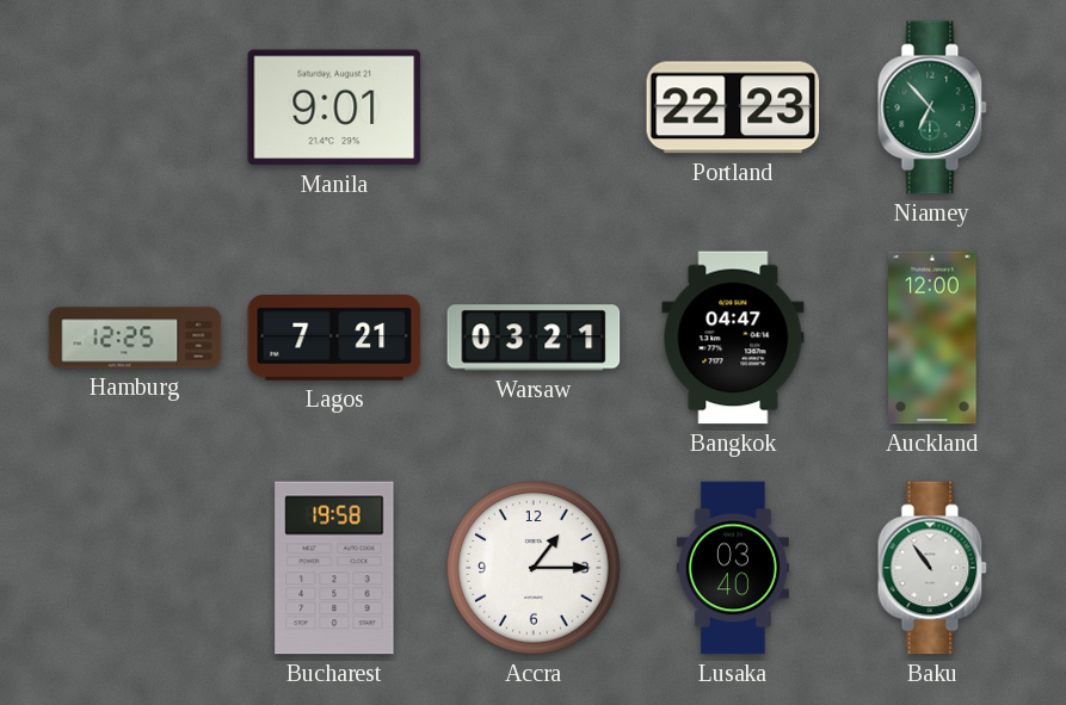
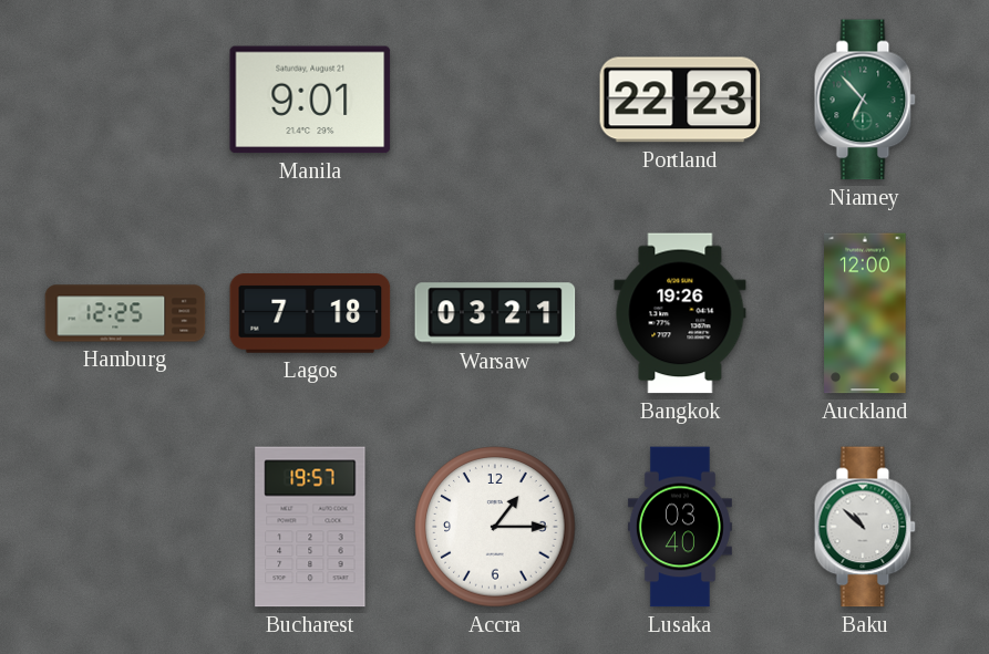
Lagos: 7:21 -> 7:18
Bangkok: 04:47 -> 19:26
Bucharest: 19:58 -> 19:57
Baku: 10:54 -> 10:52
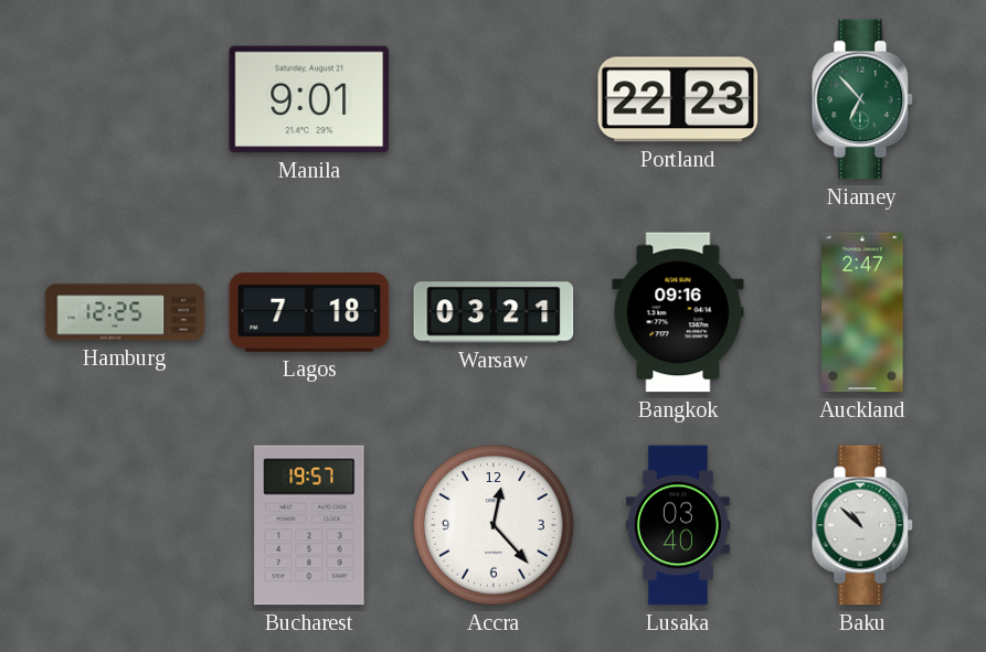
Bangkok: 19:26 -> 09:16
Auckland: 12:00 -> 2:47
Accra: 1:15 -> 12:23
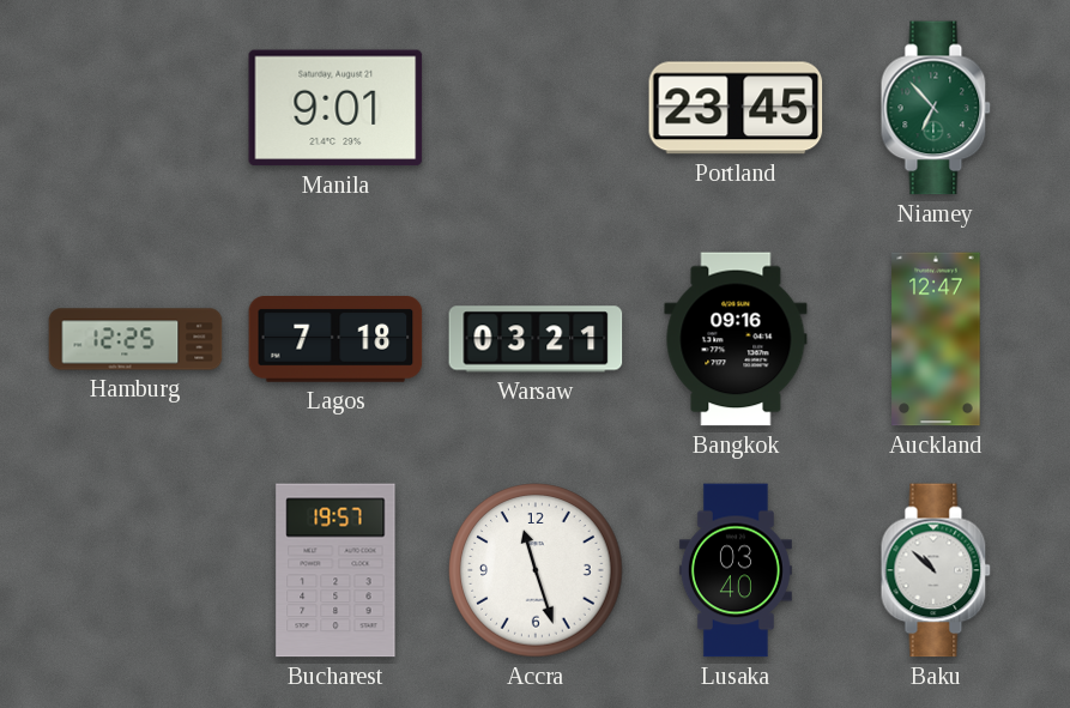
Portland: 22:23 -> 23:45
Auckland: 2:47 -> 12:47
Accra: 12:23 -> 11:27
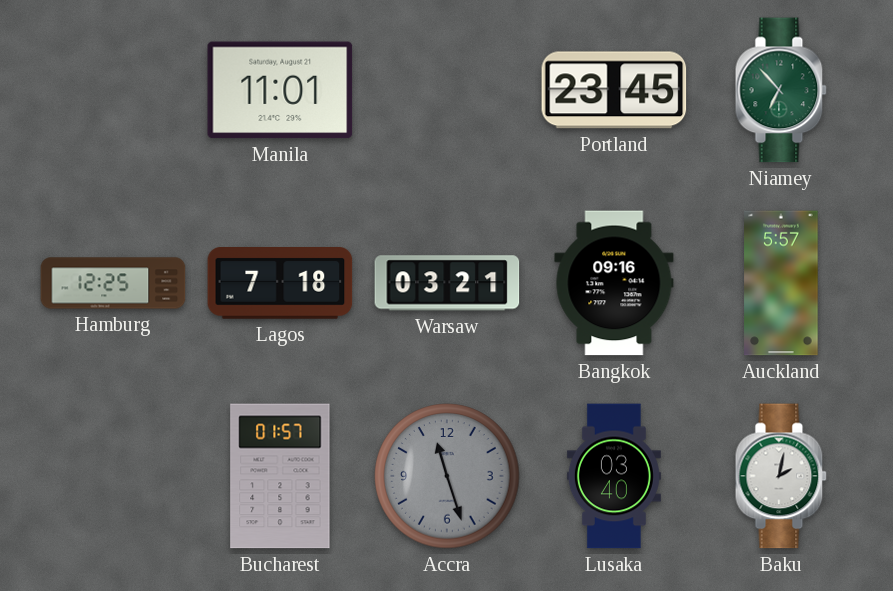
Manila: 9:01 -> 11:01
Auckland: 12:47 -> 5:57
Bucharest: 19:57 -> 01:57
Accra dial: white -> grey
Baku: 10:52 -> 2:02
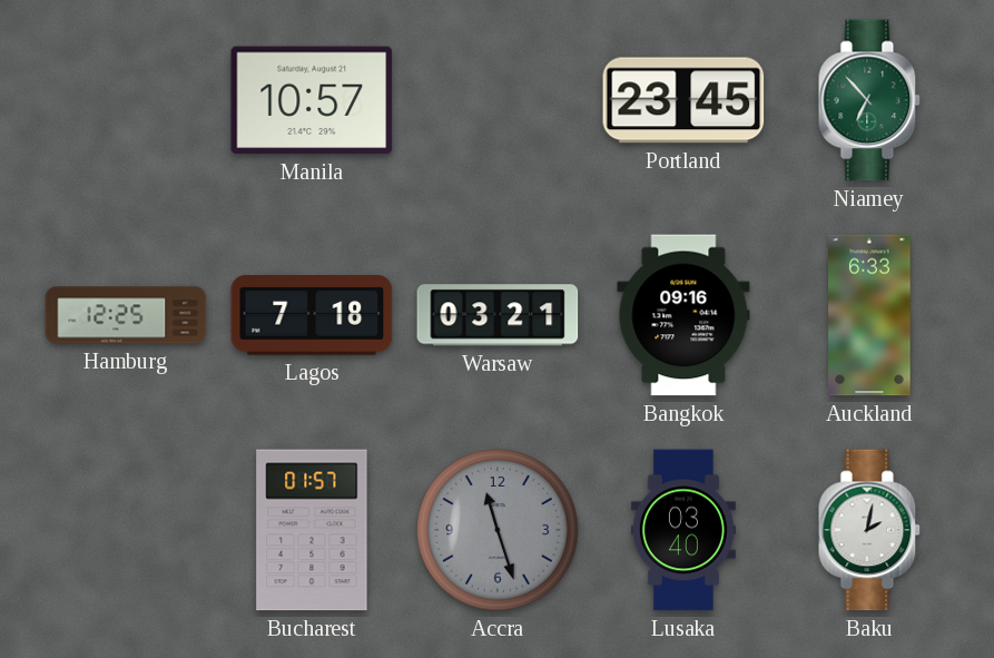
Manila: 11:01 -> 10:57
Auckland: 5:57 -> 6:33
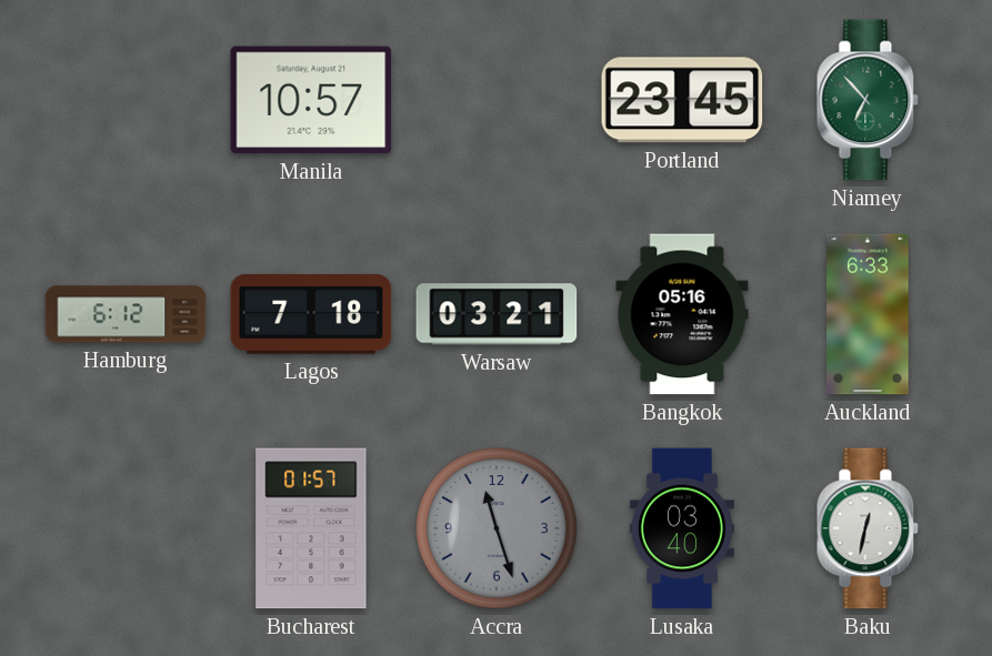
Hamburg: 12:25 -> 6:12
Bangkok: 09:16 -> 05:16
Baku: 2:02 -> 12:32
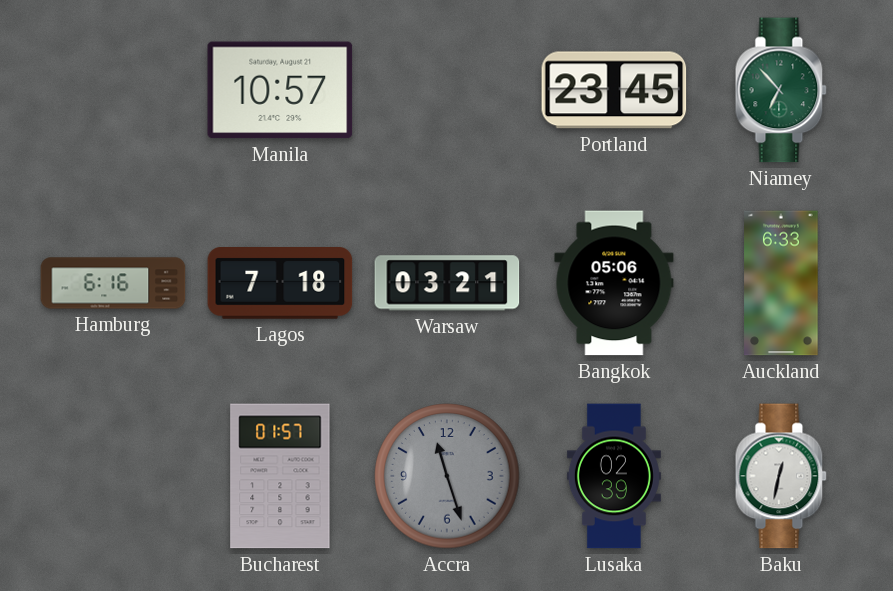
Hamburg: 6:12 -> 6:16
Bangkok: 05:16 -> 05:06
Lusaka: 03:40 -> 02:39
